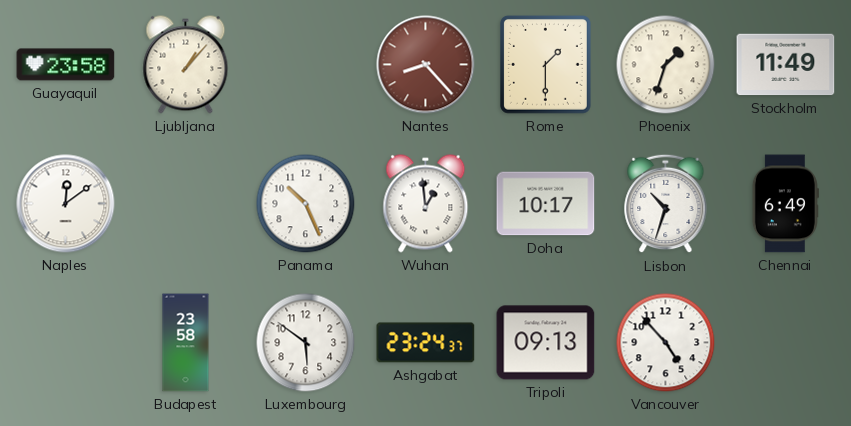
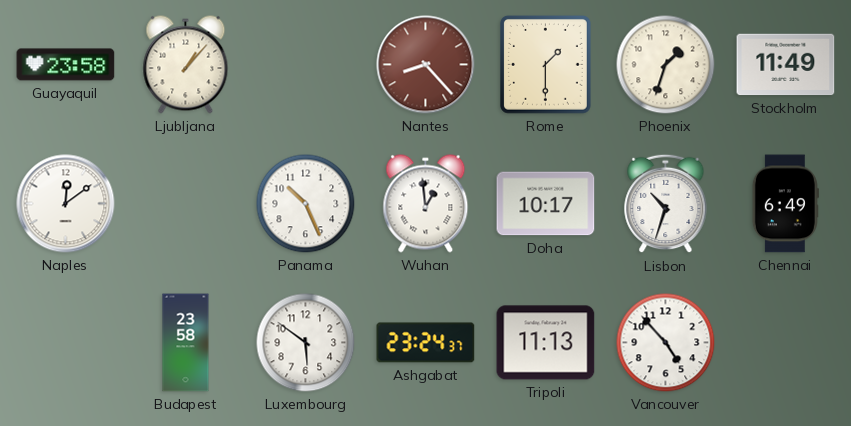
Tripoli: 09:13 -> 11:13
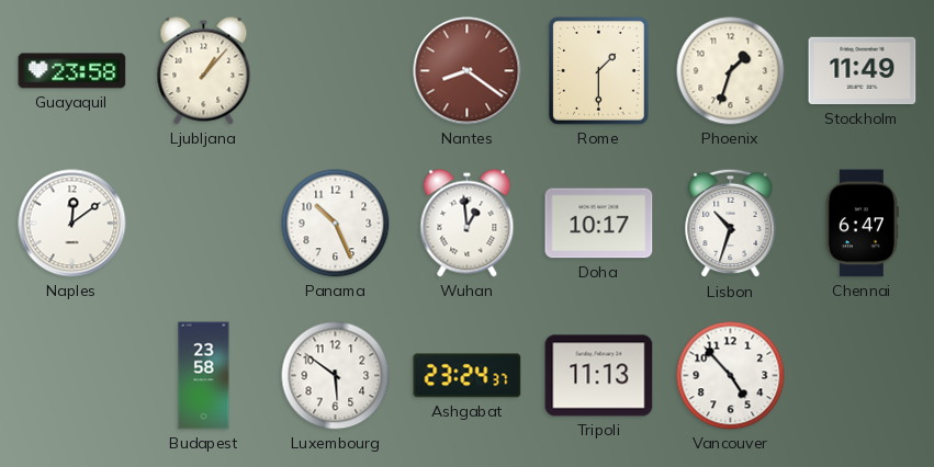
Nantes: 8:23 -> 8:21
Chennai: 6:49 -> 6:47
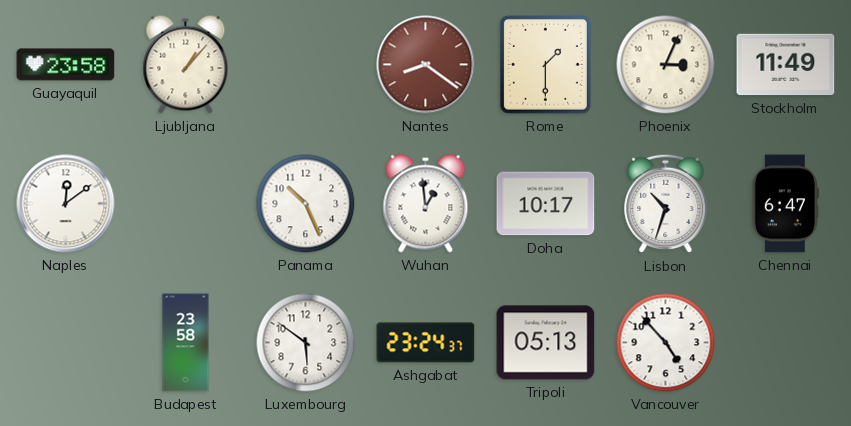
Phoenix: 1:33 -> 3:04
Tripoli: 11:13 -> 05:13
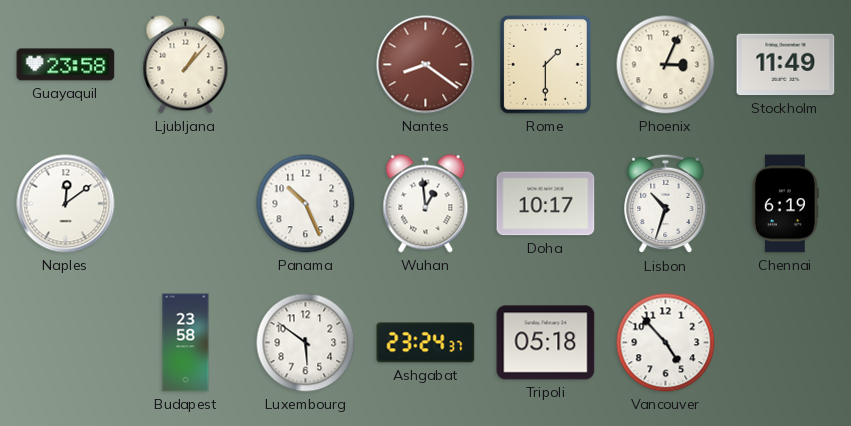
Chennai: 6:47 -> 6:19
Tripoli: 05:13 -> 05:18
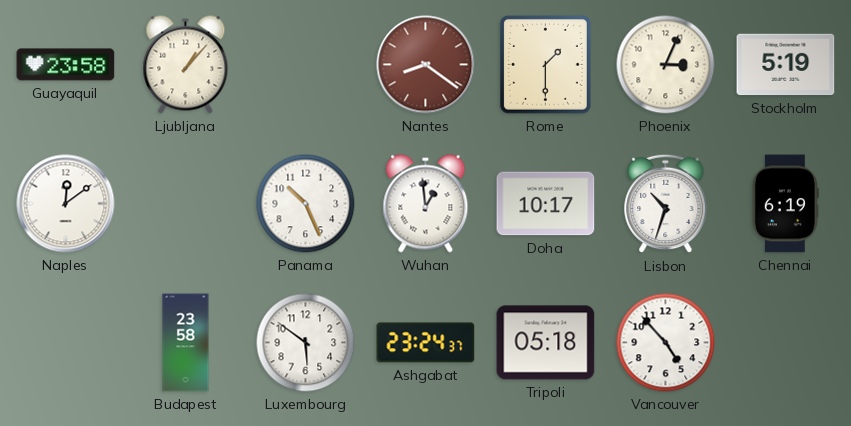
Stockholm: 11:49 -> 5:19
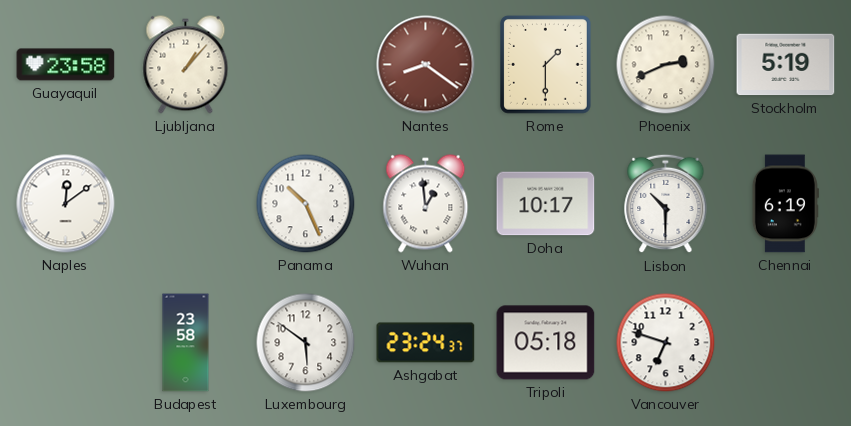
Phoenix: 3:04 -> 2:41
Lisbon: 10:33 -> 10:30
Vancouver: 4:53 -> 6:48
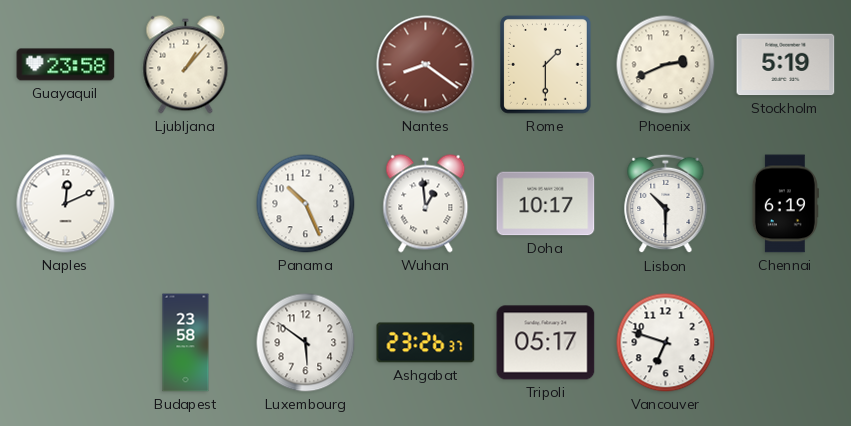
Naples: 12:09 -> 12:11
Ashgabat: 23:24 -> 23:26
Tripoli: 05:18 -> 05:17
